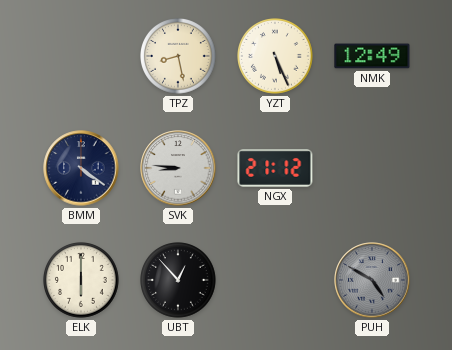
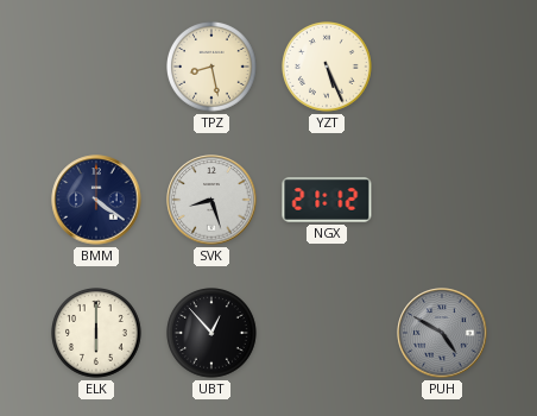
NMK: 12:49 -> none
SVK: 8:46 -> 8:27
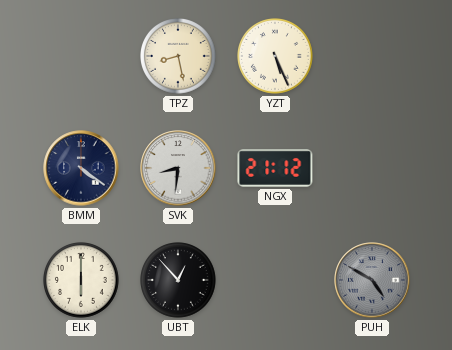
SVK: 8:27 -> 8:31
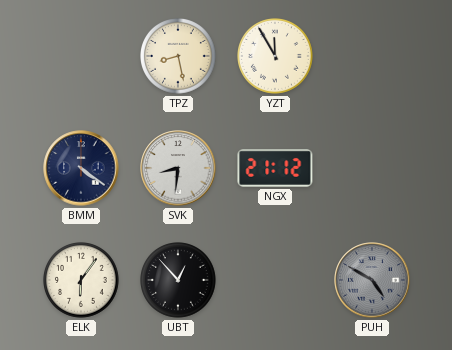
YZT: 5:26 -> 11:55
ELK: 6:00 -> 6:06
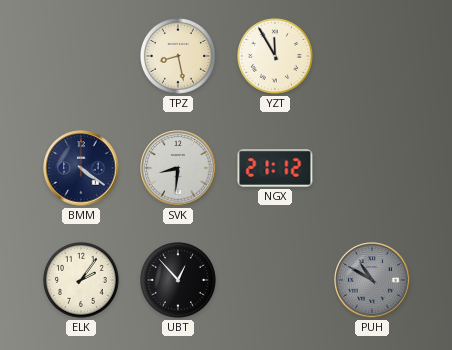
ELK: 6:06 -> 2:06
PUH: 4:50 -> 10:50
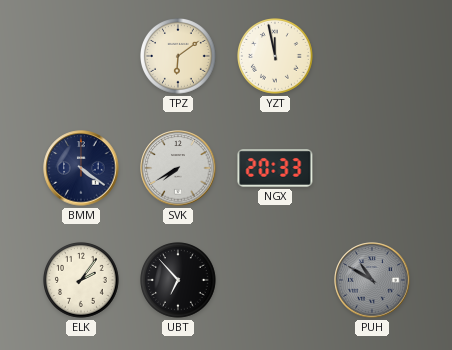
TPZ: 8:28 -> 6:09
YZT: 11:55 -> 11:58
SVK: 8:31 -> 7:40
NGX: 21:12 -> 20:33
UBT: 12:53 -> 6:53
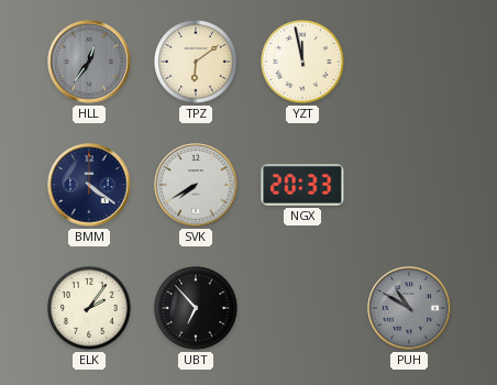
HLL: none -> 12:36
